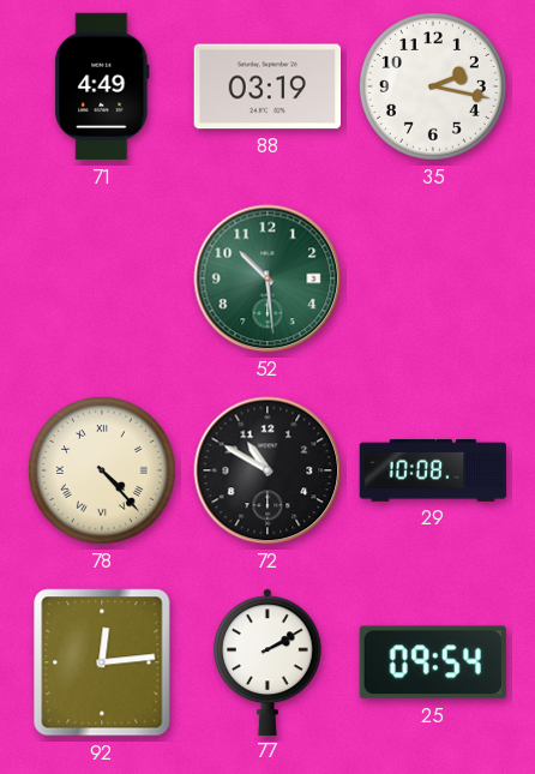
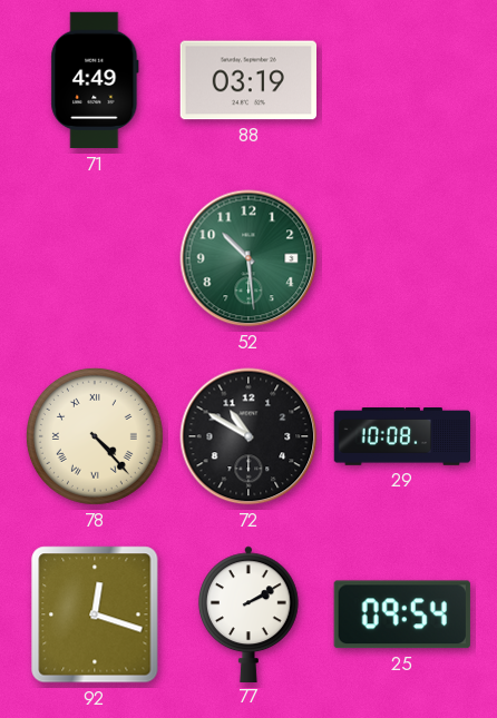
35: 2:17 -> none
92: 12:14 -> 12:18
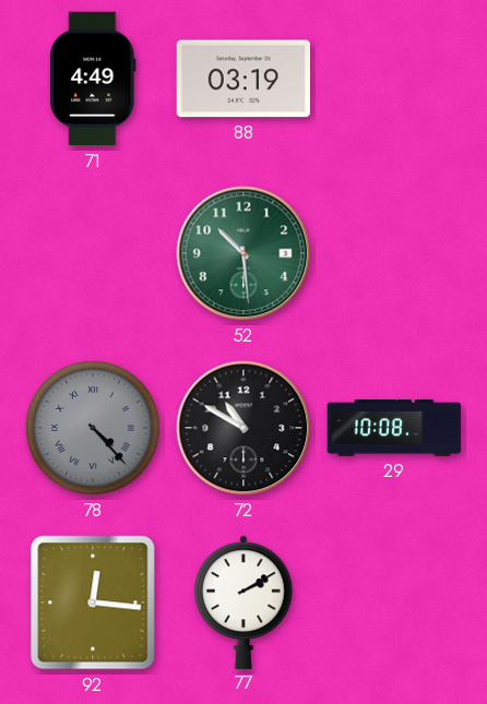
78 dial: cream -> grey
92: 12:18 -> 12:16
25: 09:54 -> none
